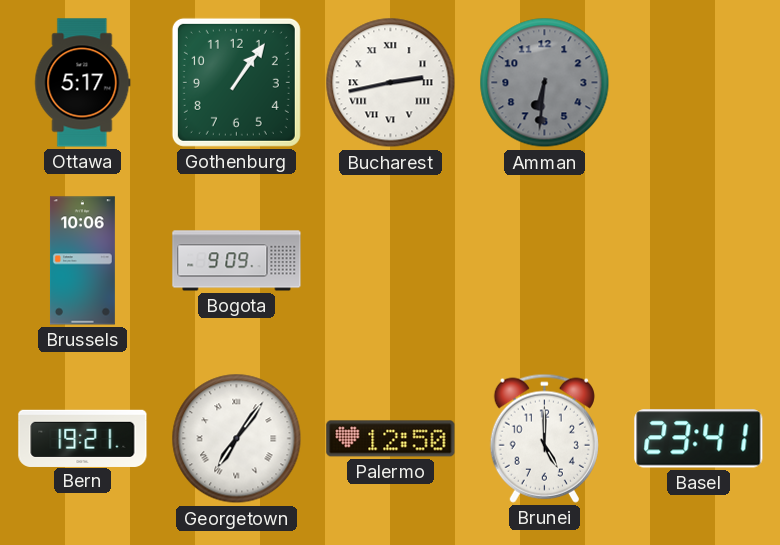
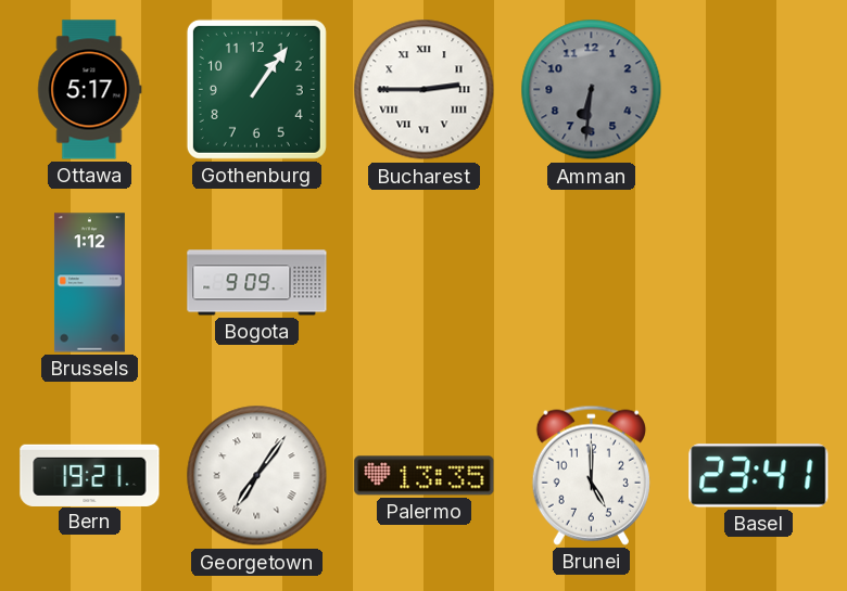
Bucharest: 2:43 -> 2:45
Brussels: 10:06 -> 1:12
Palermo: 12:50 -> 13:35
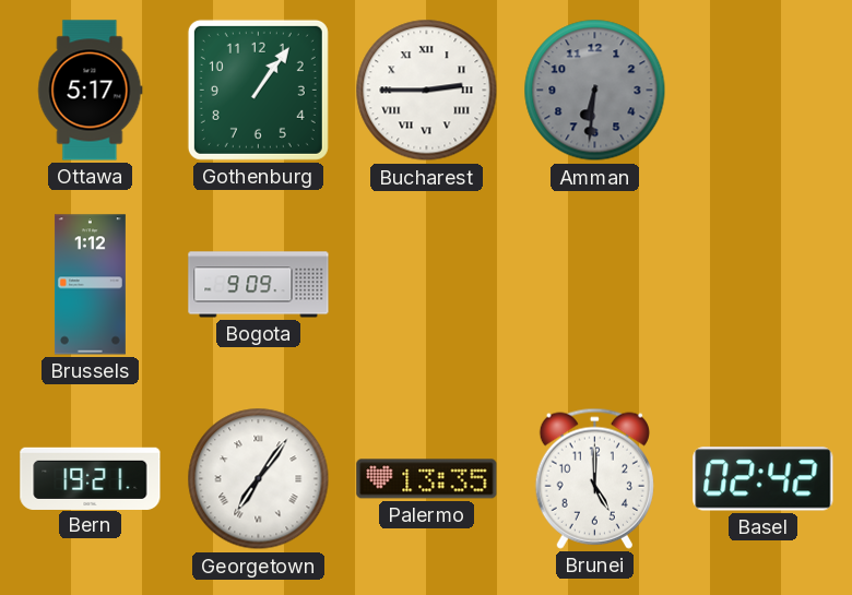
Basel: 23:41 -> 02:42
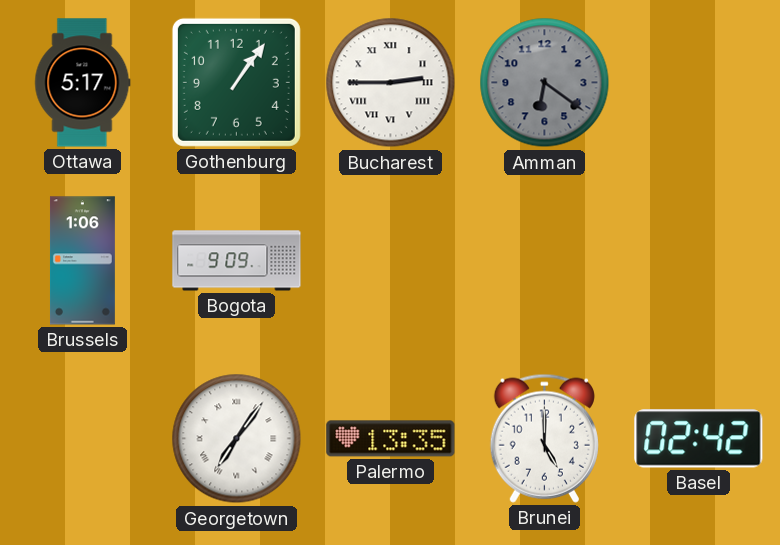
Amman: 6:31 -> 6:21
Brussels: 1:12 -> 1:06
Bern: 19:21 -> none
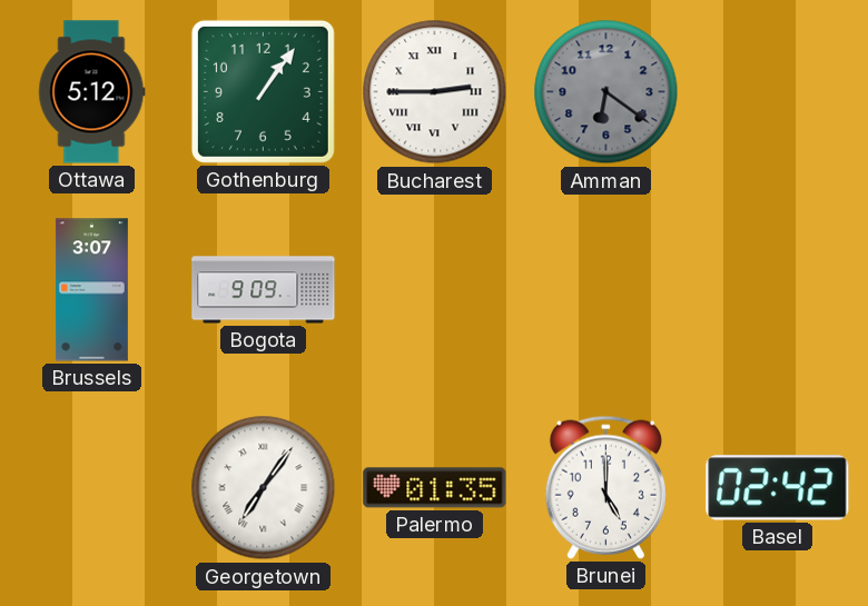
Ottawa: 5:17 -> 5:12
Brussels: 1:06 -> 3:07
Palermo: 13:35 -> 01:35
